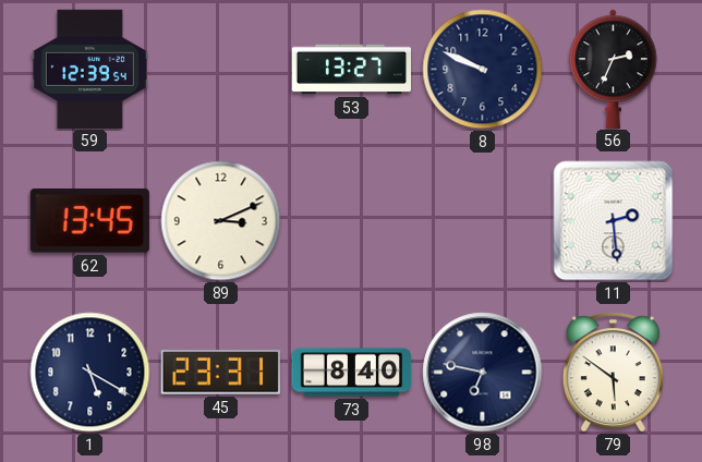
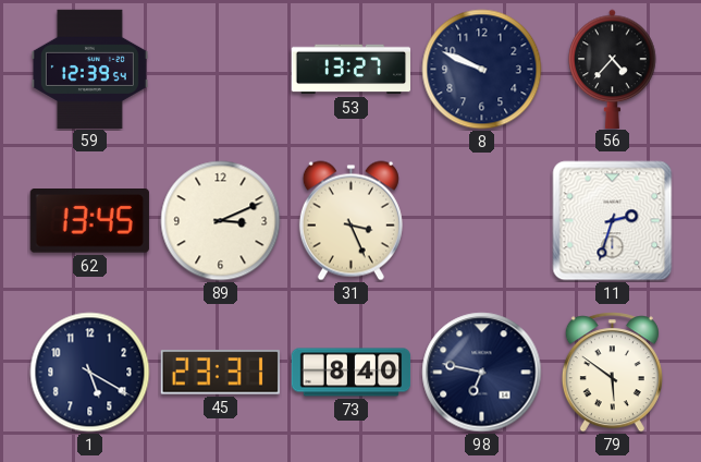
56: 2:34 -> 4:37
31: none -> 3:26
11: 2:29 -> 2:33
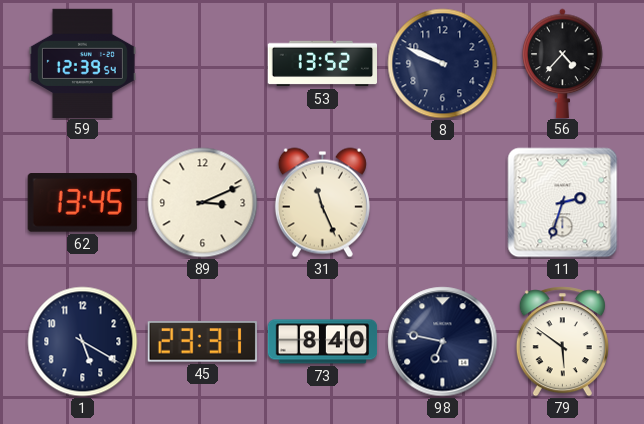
53: 13:27 -> 13:52
31: 3:26 -> 11:26
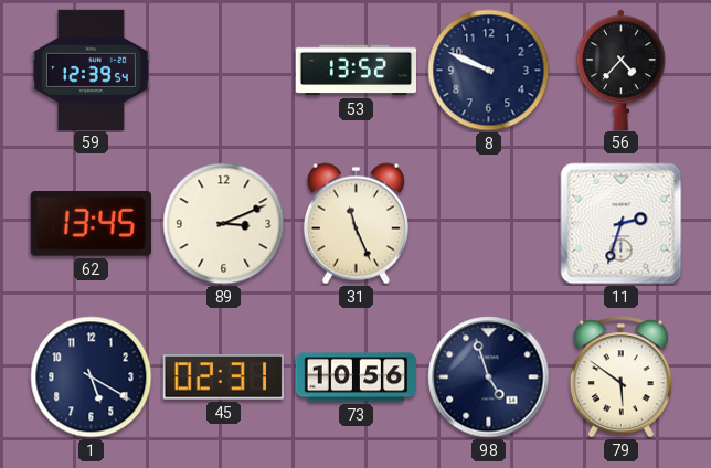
45: 23:31 -> 02:31
73: 8:40 -> 10:56
98: 6:47 -> 4:57
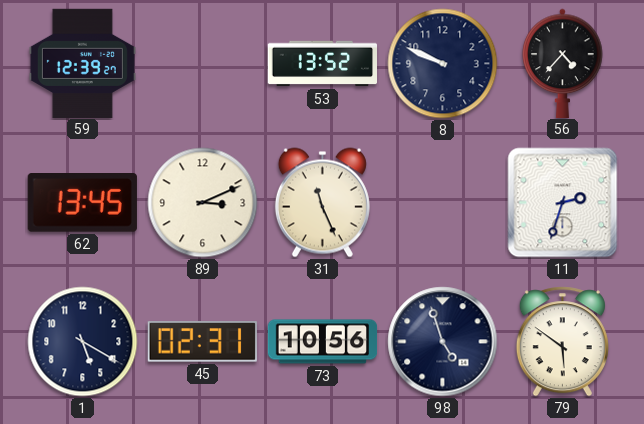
59: 12:39:54 -> 12:39:27
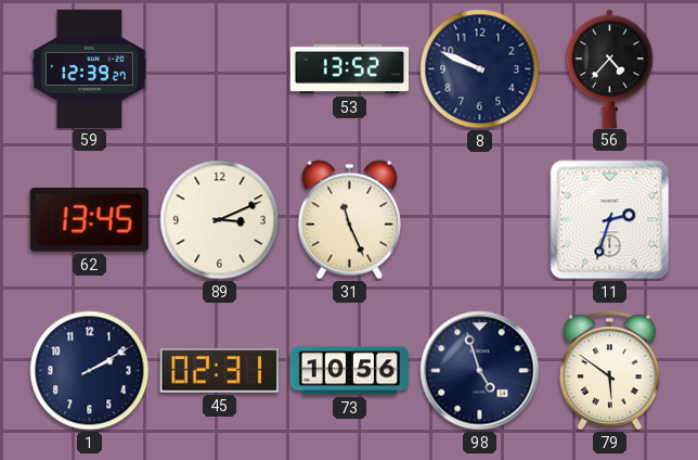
1: 5:20 -> 2:10
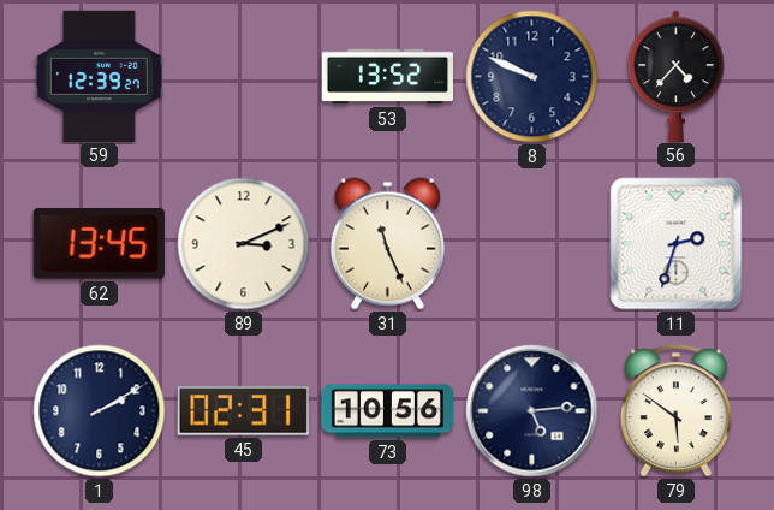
98: 4:57 -> 5:14
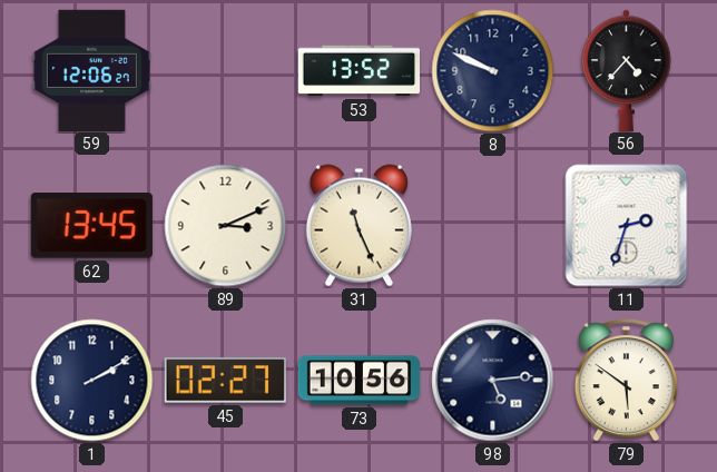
59: 12:39 -> 12:06
45: 02:31 -> 02:27
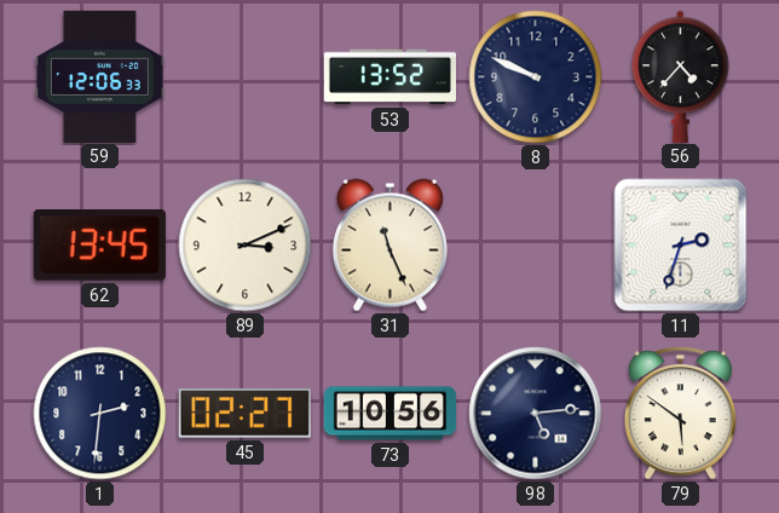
59: 12:06:27 -> 12:06:33
1: 2:10 -> 2:31
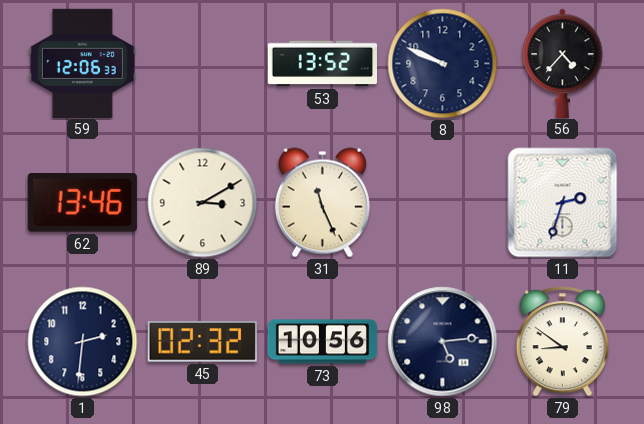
62: 13:45 -> 13:46
89: 3:11 -> 3:10
45: 02:27 -> 02:32
79: 5:51 -> 8:51
